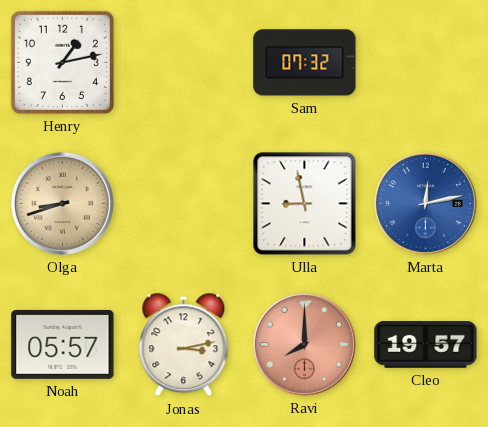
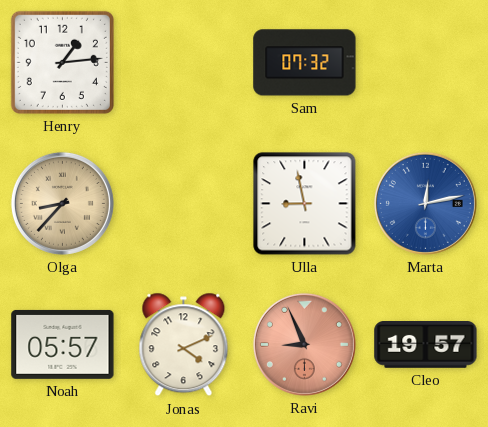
Henry: 1:13 -> 1:14
Olga: 8:42 -> 8:37
Jonas: 3:13 -> 4:11
Ravi: 8:00 -> 8:56
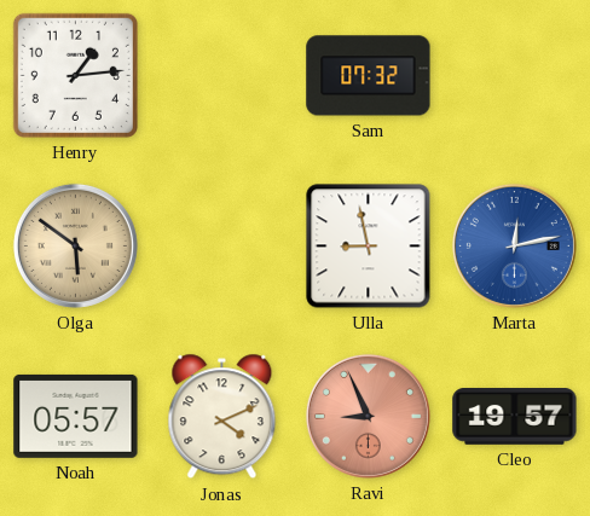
Olga: 8:37 -> 5:51
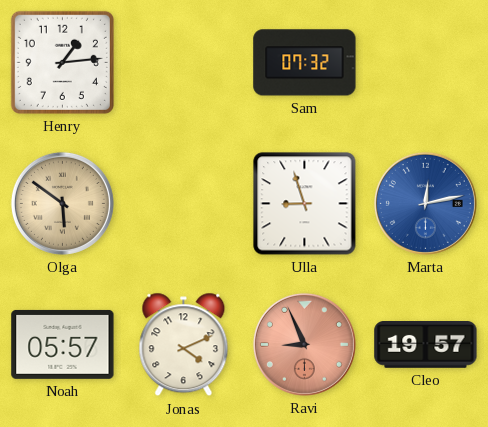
Ulla: 8:58 -> 8:57
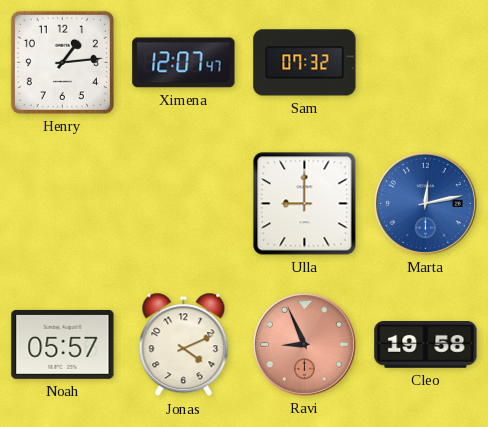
Ximena: none -> 12:07
Olga: 5:51 -> none
Ulla: 8:57 -> 9:00
Cleo: 19:57 -> 19:58
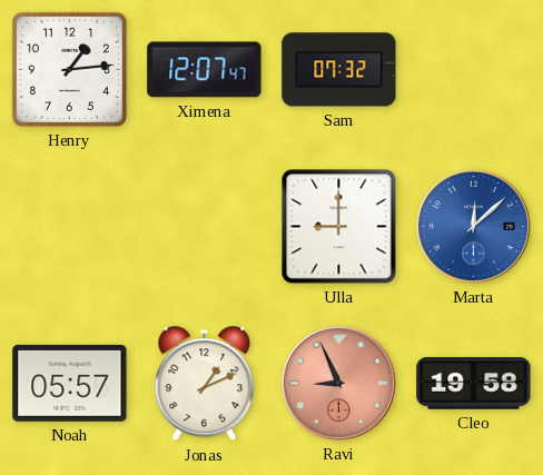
Marta: 12:13 -> 12:08
Jonas: 4:11 -> 1:11
